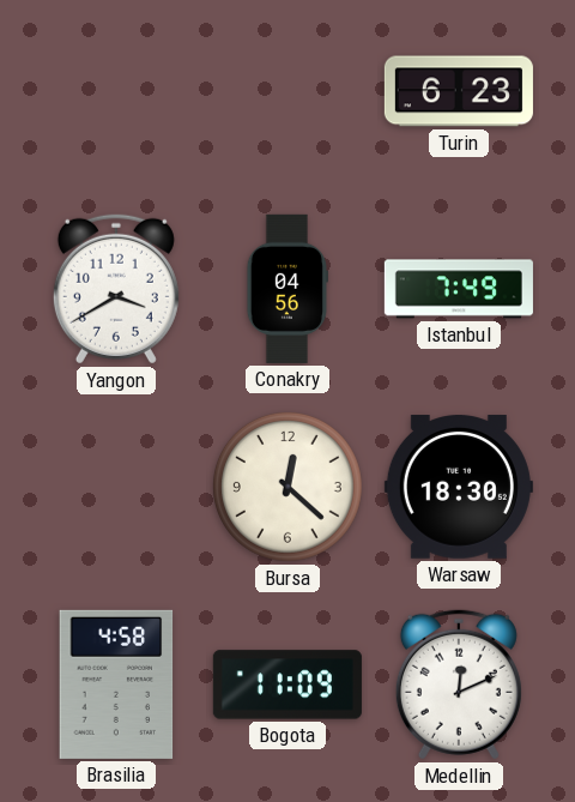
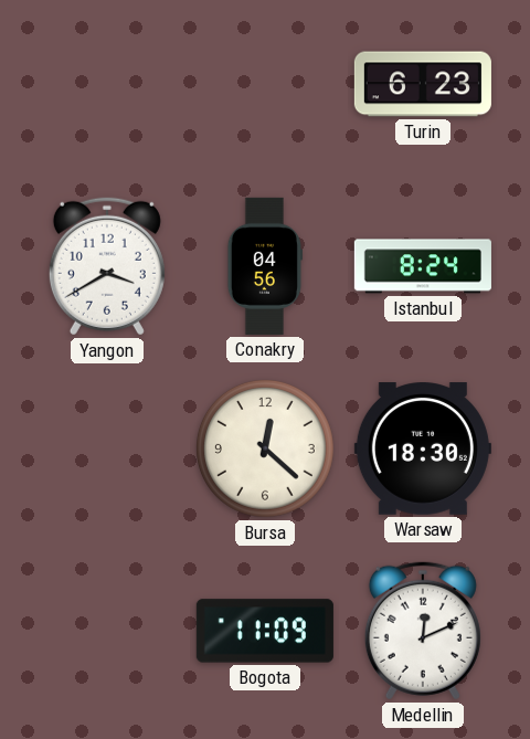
Istanbul: 7:49 -> 8:24
Brasilia: 4:58 -> none
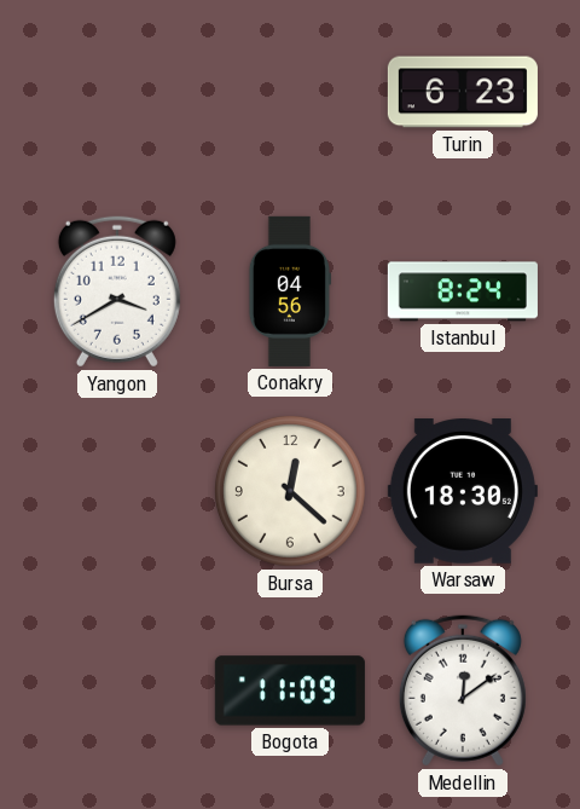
Medellin: 12:11 -> 12:09
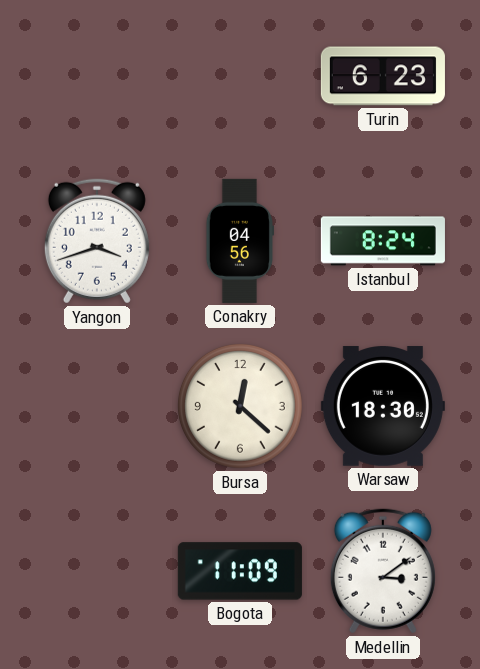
Yangon: 3:40 -> 3:42
Medellin: 12:09 -> 3:09
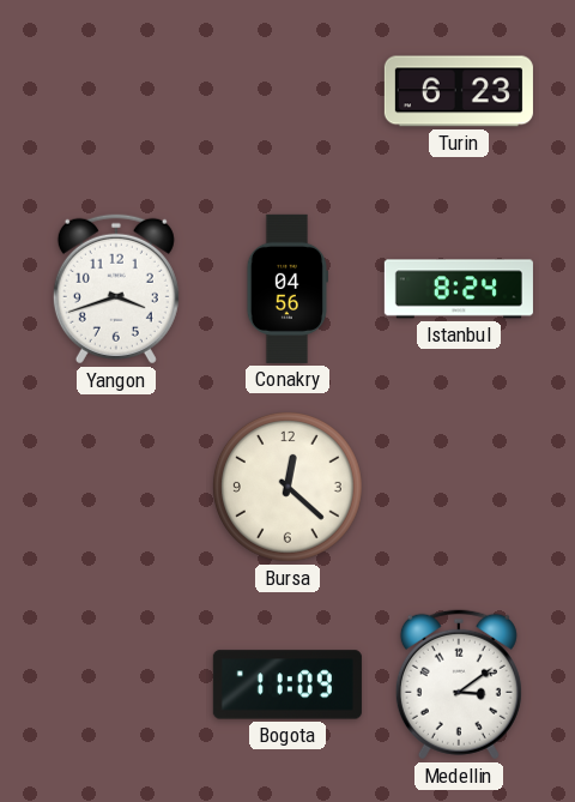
Warsaw: 18:30 -> none
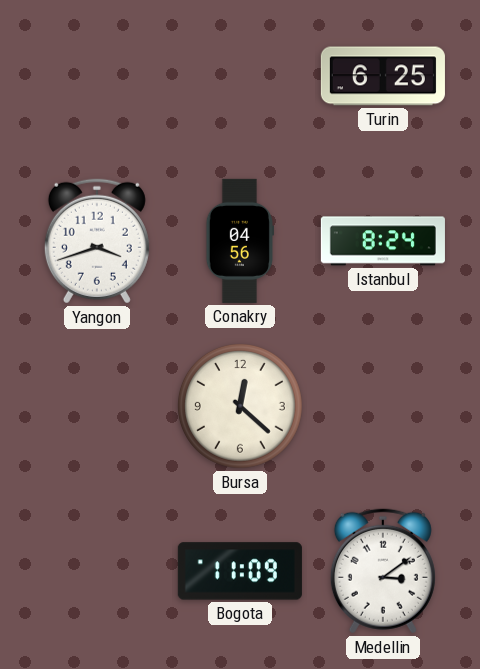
Turin: 6:23 -> 6:25
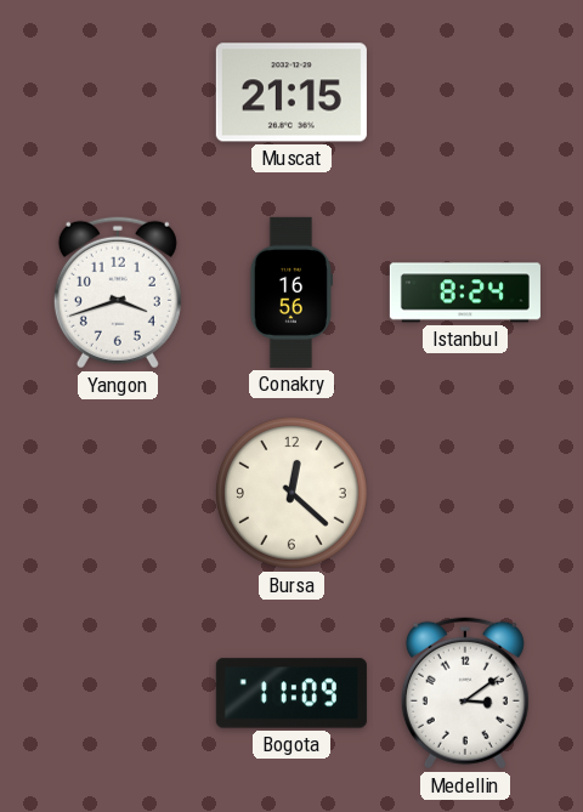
Muscat: none -> 21:15
Turin: 6:25 -> none
Conakry: 04:56 -> 16:56
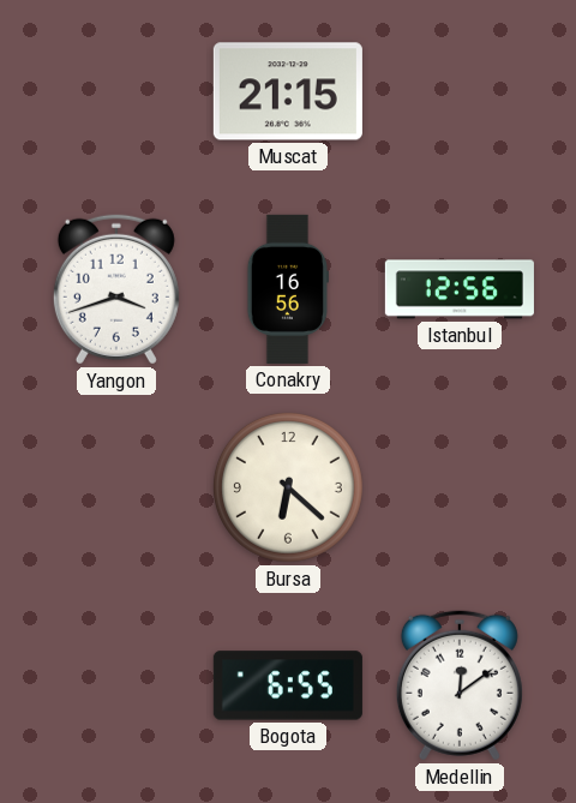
Istanbul: 8:24 -> 12:56
Bursa: 12:22 -> 6:22
Bogota: 11:09 -> 6:55
Medellin: 3:09 -> 12:09
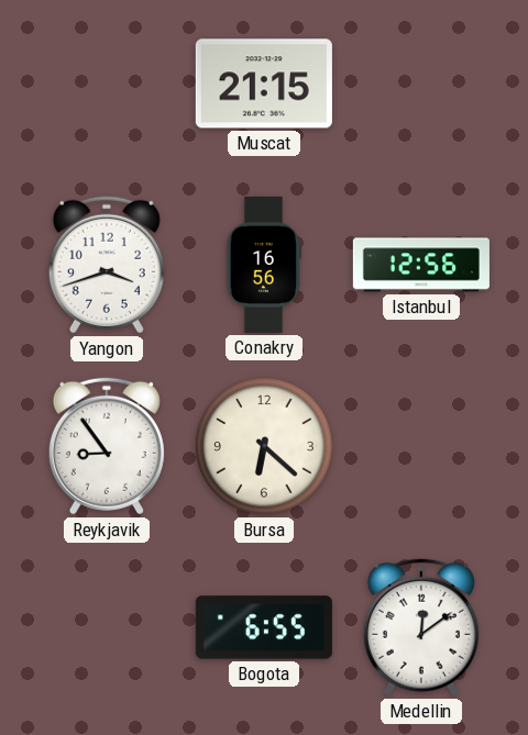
Reykjavik: none -> 8:54
